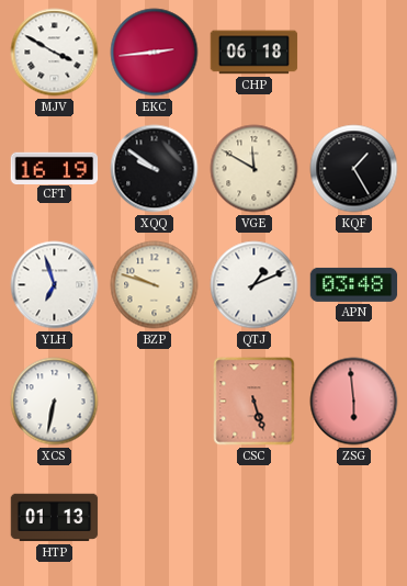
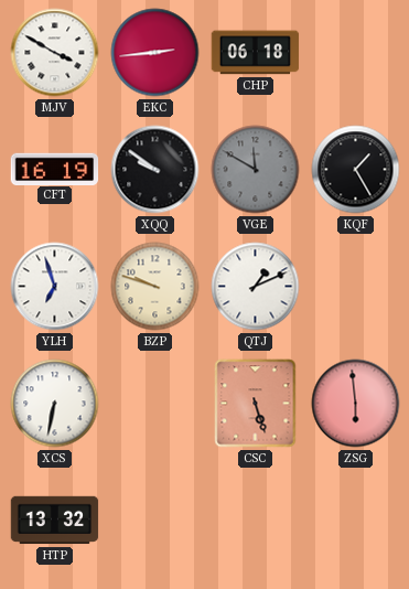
VGE dial: cream -> grey
APN: 03:48 -> none
HTP: 01:13 -> 13:32
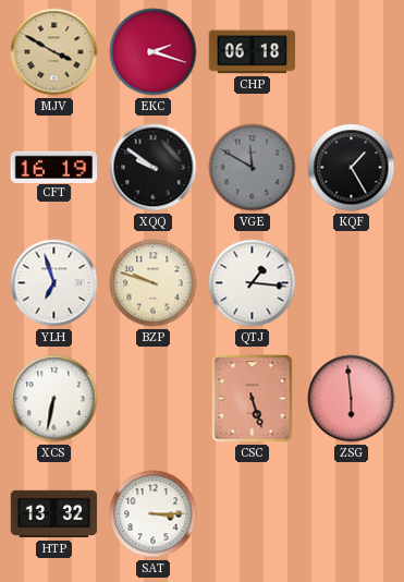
MJV dial: white -> champagne
EKC: 2:44 -> 2:18
QTJ: 1:11 -> 1:16
SAT: none -> 3:15
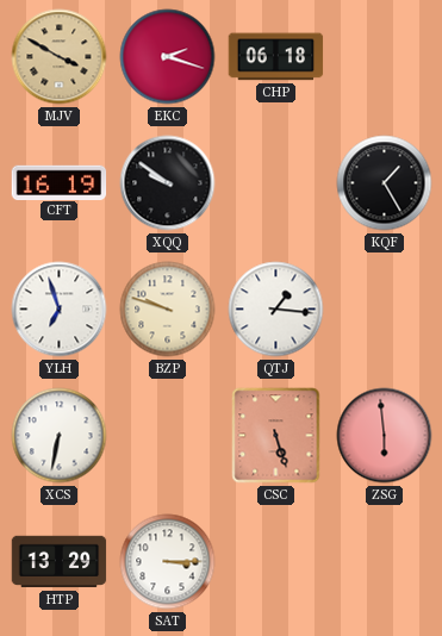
VGE: 11:50 -> none
HTP: 13:32 -> 13:29
